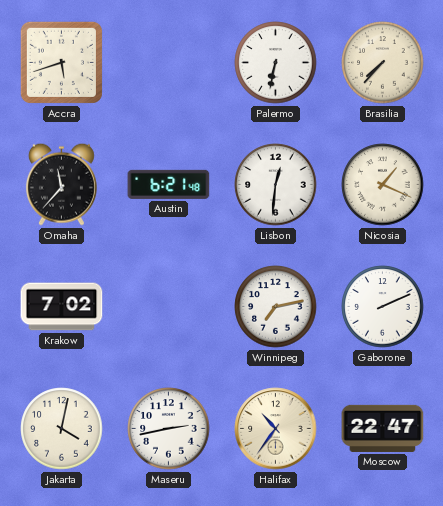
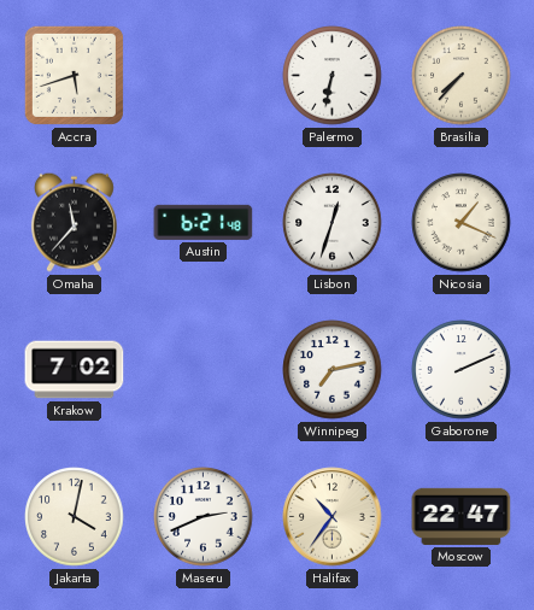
Lisbon: 12:31 -> 12:33
Maseru: 2:43 -> 2:41
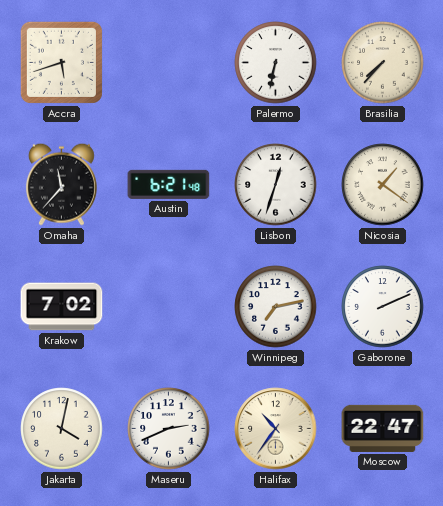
Nicosia: 1:19 -> 1:21
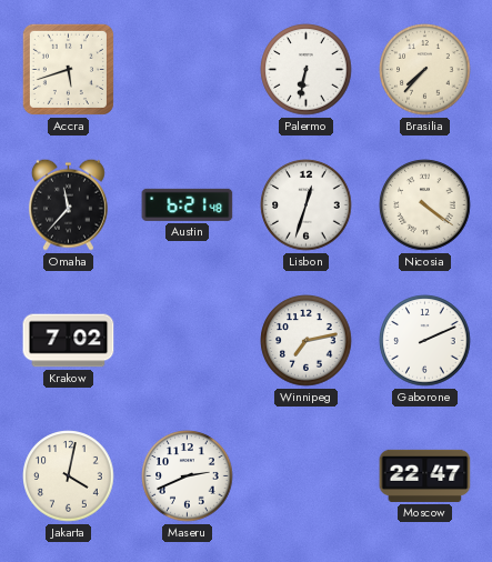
Nicosia: 1:21 -> 4:21
Halifax: 10:36 -> none
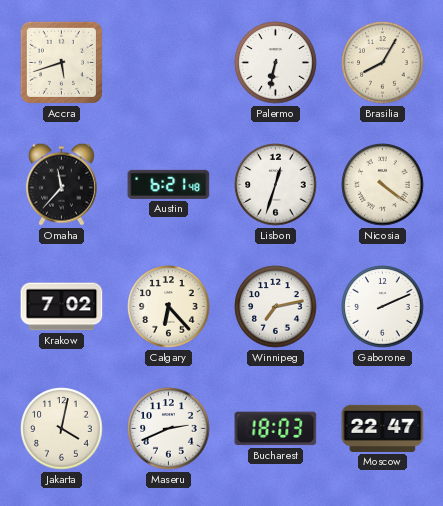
Brasilia: 7:37 -> 8:05
Calgary: none -> 6:23
Bucharest: none -> 18:03
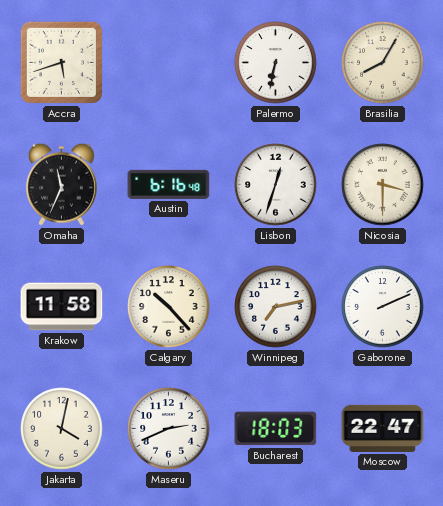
Omaha: 11:37 -> 11:34
Austin: 6:21 -> 6:16
Nicosia: 4:21 -> 3:30
Krakow: 7:02 -> 11:58
Calgary: 6:23 -> 10:23
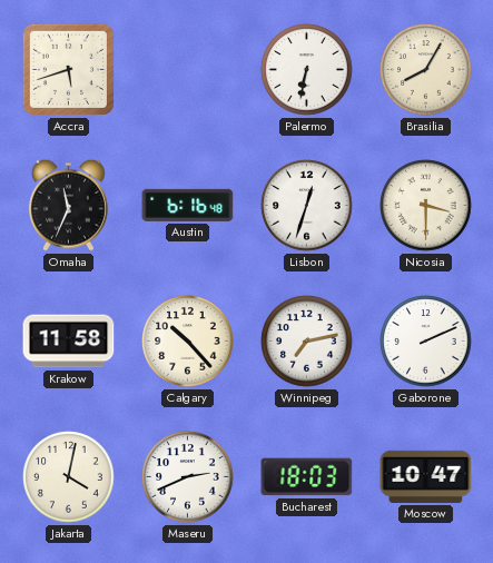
Moscow: 22:47 -> 10:47
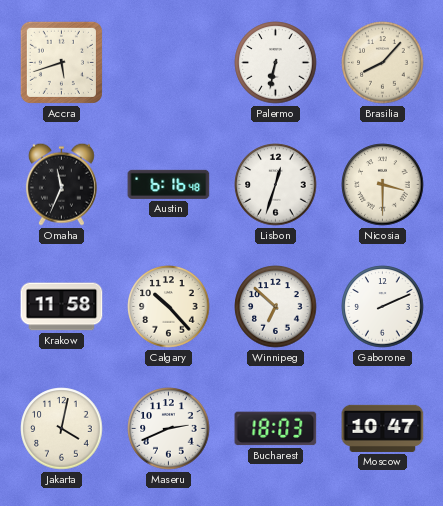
Brasilia: 8:05 -> 8:07
Winnipeg: 7:13 -> 6:52
